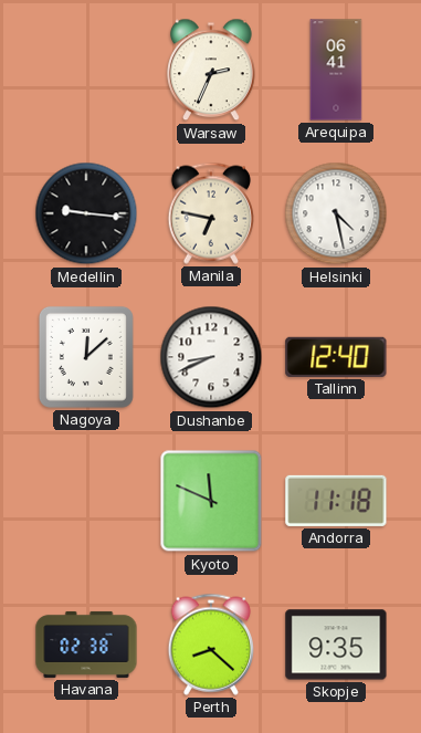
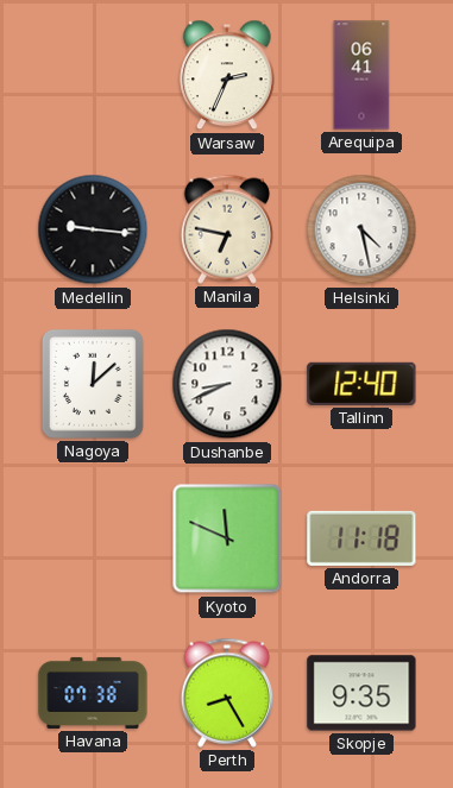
Havana: 02:38 -> 07:38
Perth: 8:22 -> 8:25
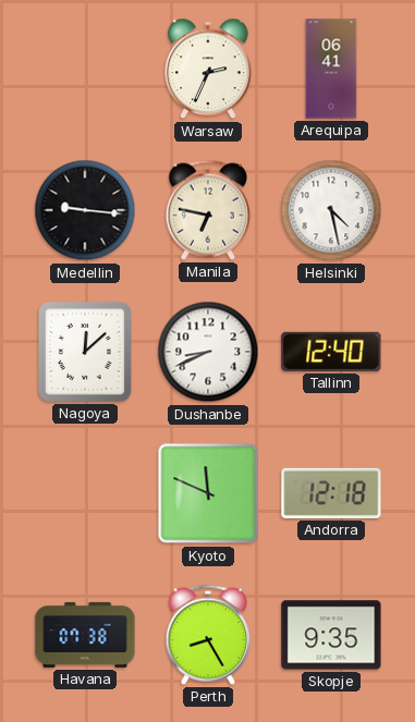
Andorra: 11:18 -> 12:18
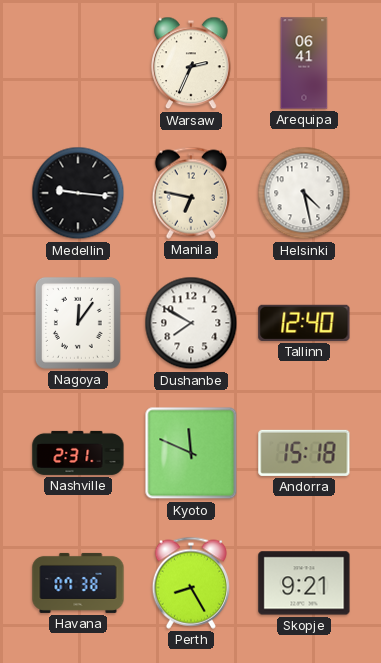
Nagoya: 12:08 -> 12:06
Dushanbe: 8:41 -> 7:50
Nashville: none -> 2:31
Andorra: 12:18 -> 15:18
Skopje: 9:35 -> 9:21
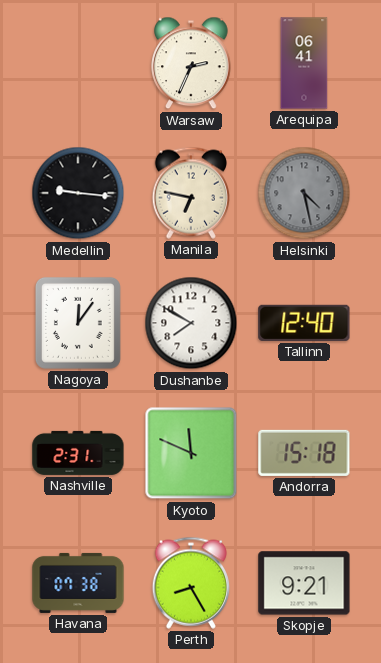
Helsinki dial: white -> grey
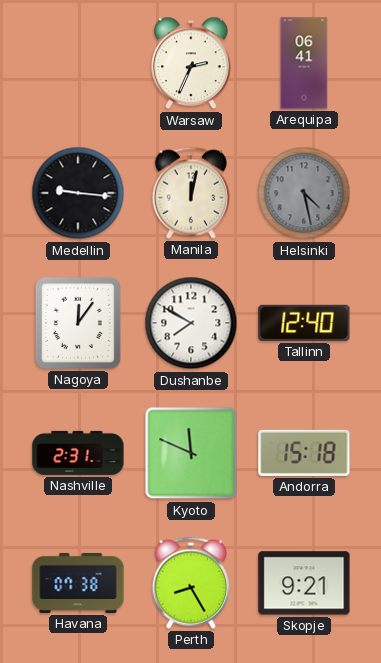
Manila: 6:47 -> 12:02
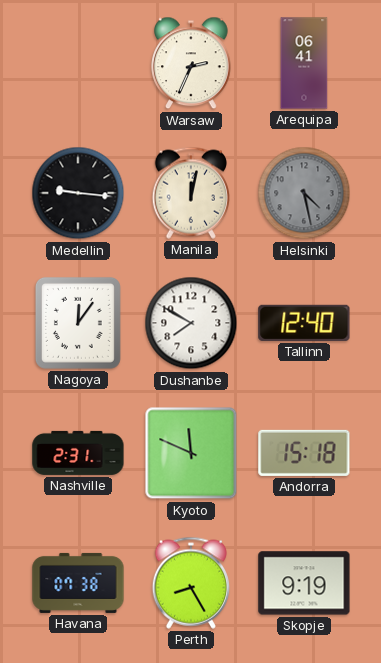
Skopje: 9:21 -> 9:19
